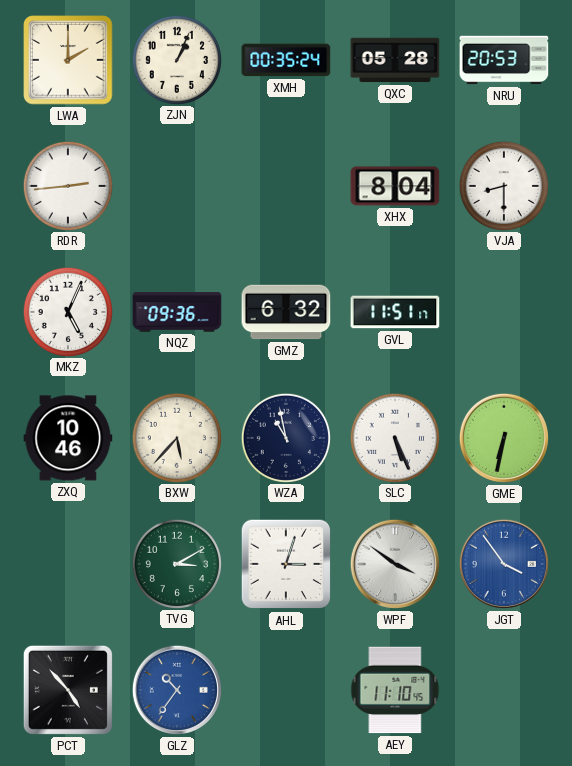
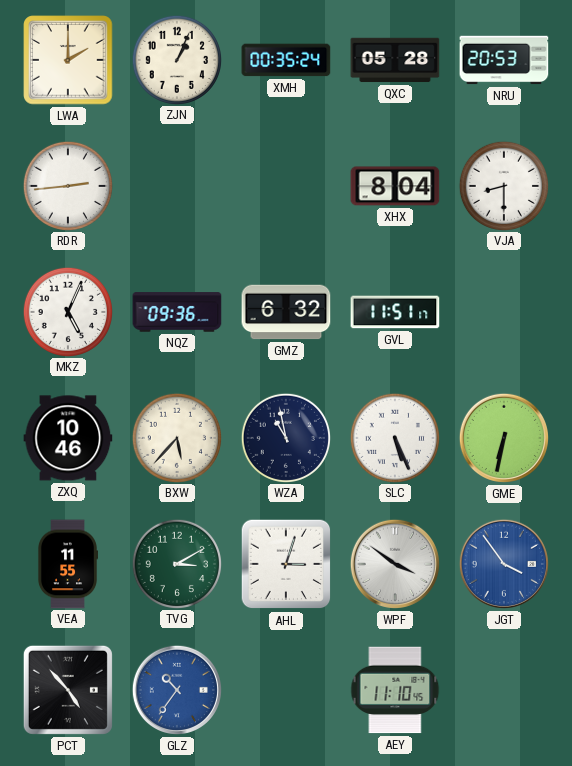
VEA: none -> 11:55
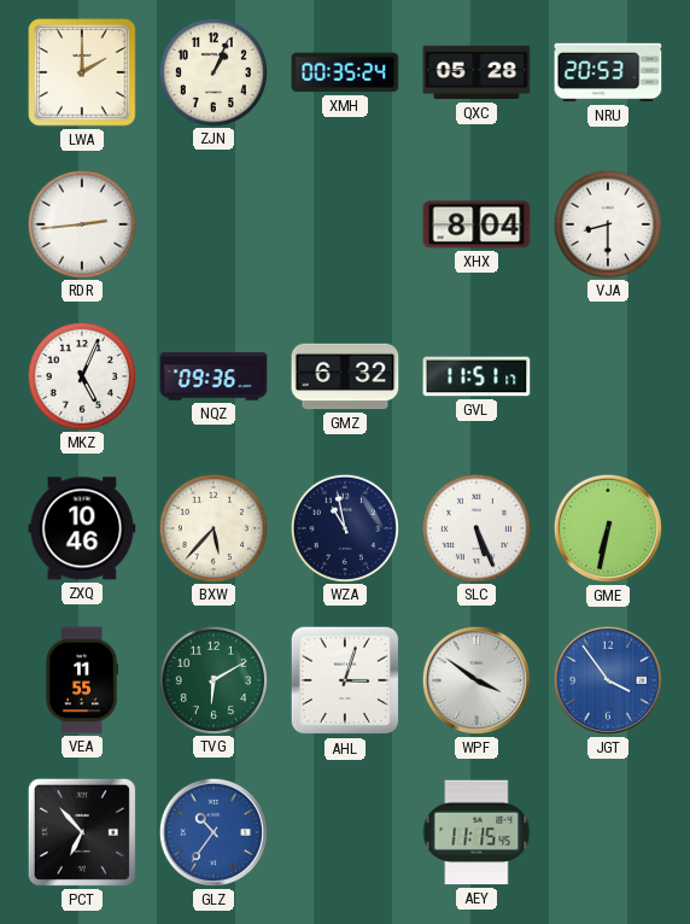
TVG: 3:10 -> 6:10
PCT: 4:53 -> 6:53
AEY: 11:10 -> 11:15
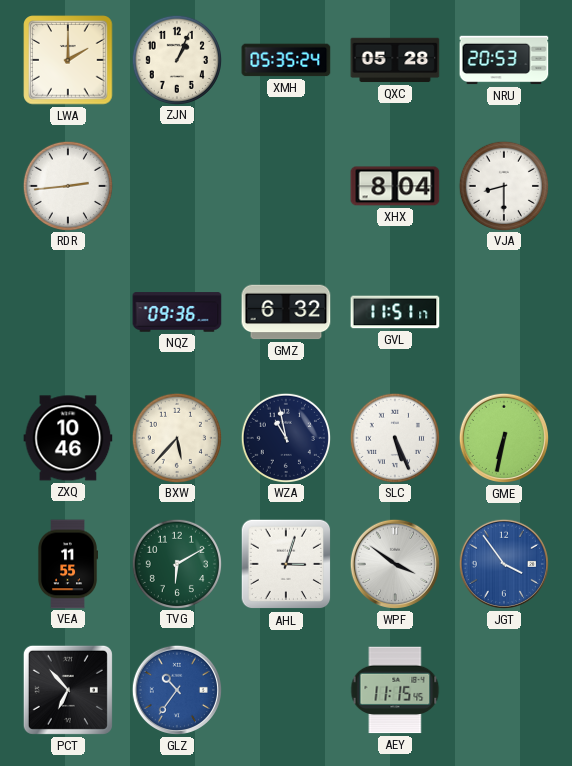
XMH: 00:35 -> 05:35
MKZ: 5:04 -> none
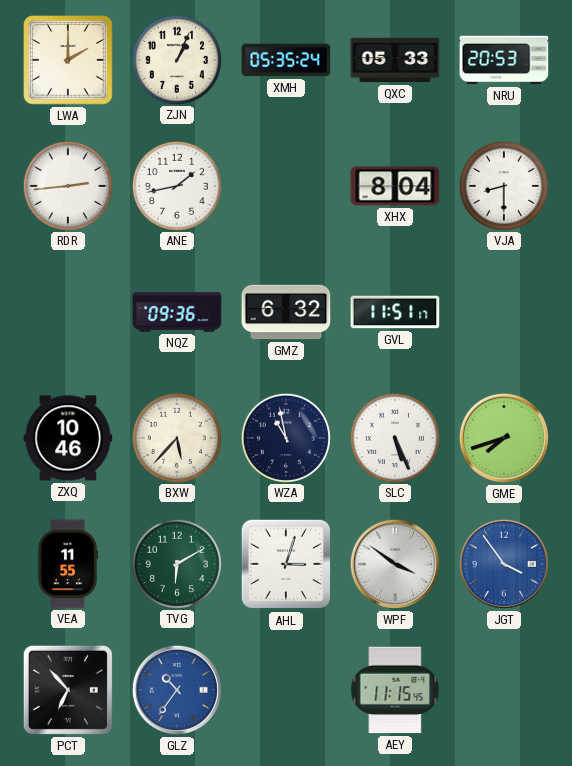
QXC: 05:28 -> 05:33
ANE: none -> 1:43
GME: 6:32 -> 7:42
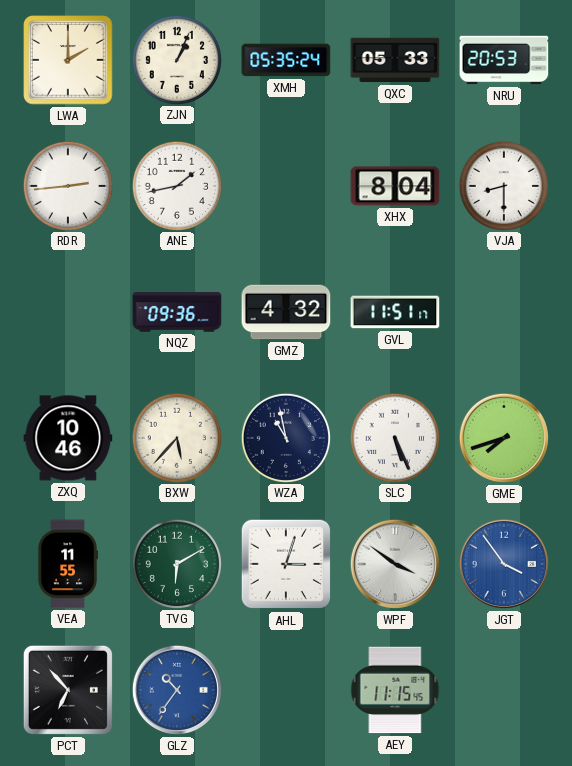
GMZ: 6:32 -> 4:32
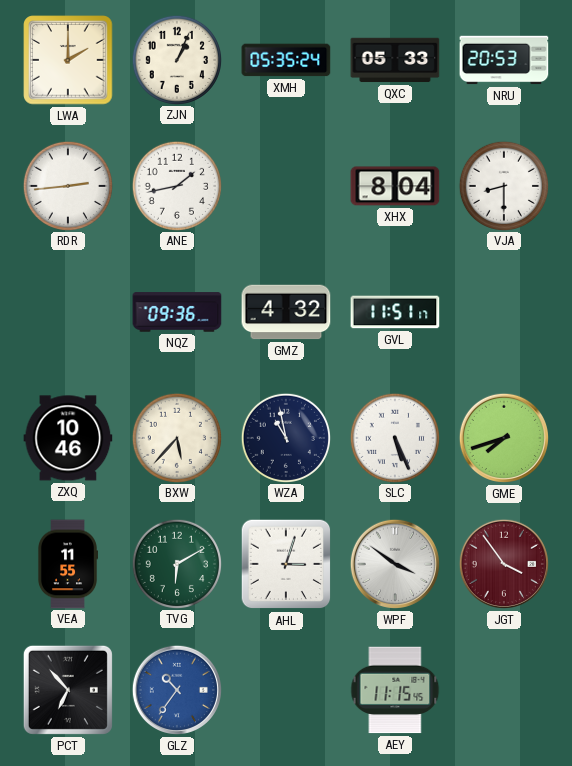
JGT dial: blue -> burgundy
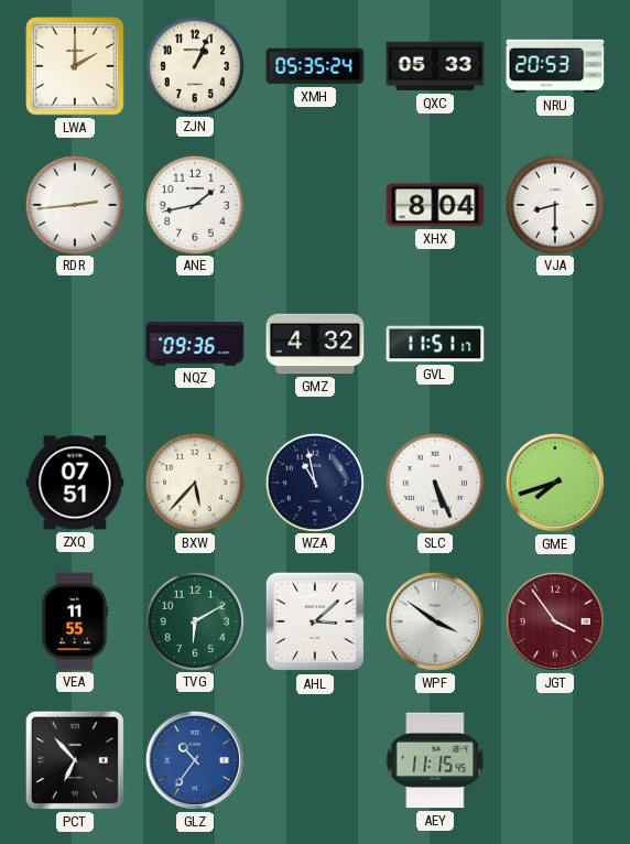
ZXQ: 10:46 -> 07:51
AHL: 3:03 -> 3:08
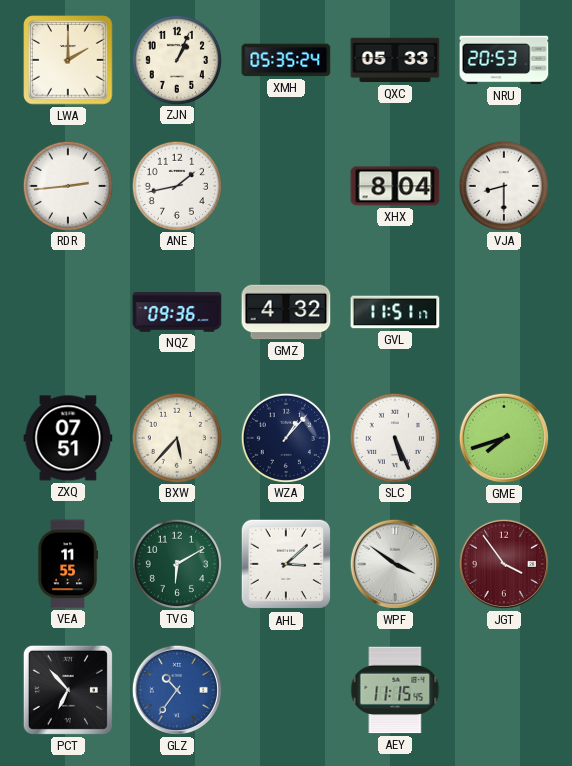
WZA: 10:58 -> 1:07
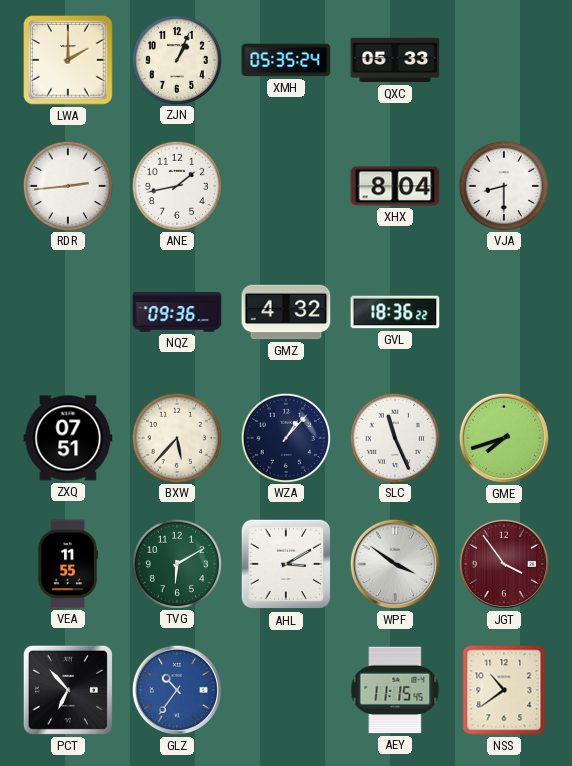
NRU: 20:53 -> none
GVL: 11:51 -> 18:36
SLC: 5:26 -> 11:26
AHL: 3:08 -> 3:10
NSS: none -> 10:39
